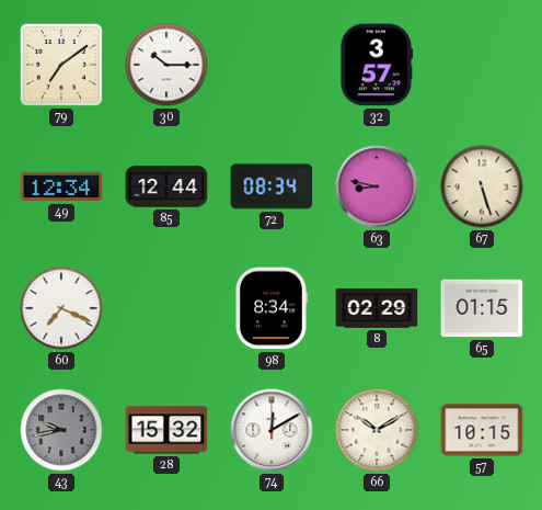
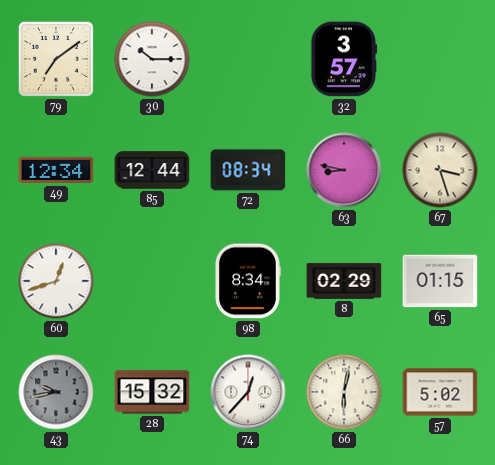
67: 5:27 -> 3:27
60: 7:19 -> 12:42
74: 12:10 -> 12:37
66: 10:10 -> 6:02
57: 10:15 -> 5:02
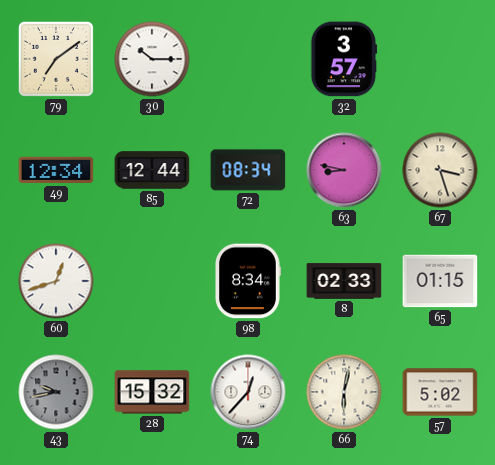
8: 02:29 -> 02:33
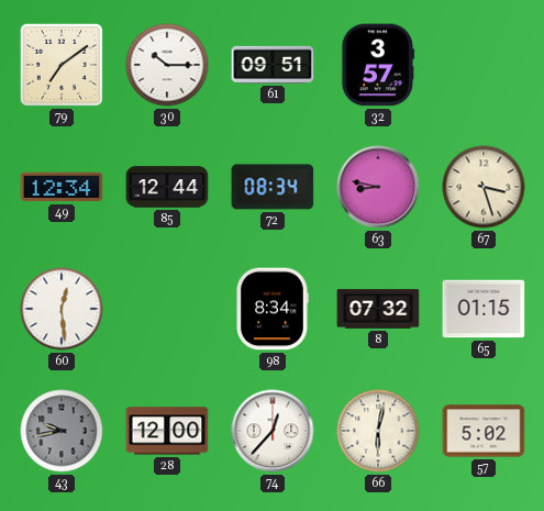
61: none -> 09:51
60: 12:42 -> 12:29
8: 02:33 -> 07:32
28: 15:32 -> 12:00
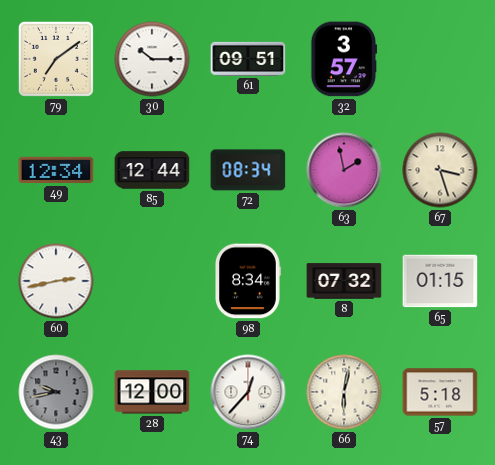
63: 8:47 -> 1:58
60: 12:29 -> 2:43
57: 5:02 -> 5:18
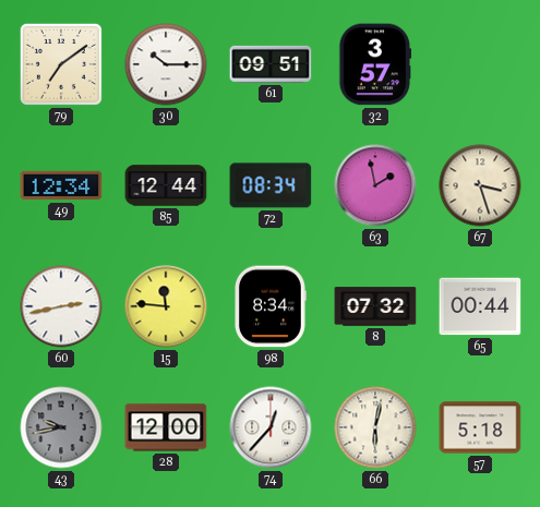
15: none -> 11:46
65: 01:15 -> 00:44
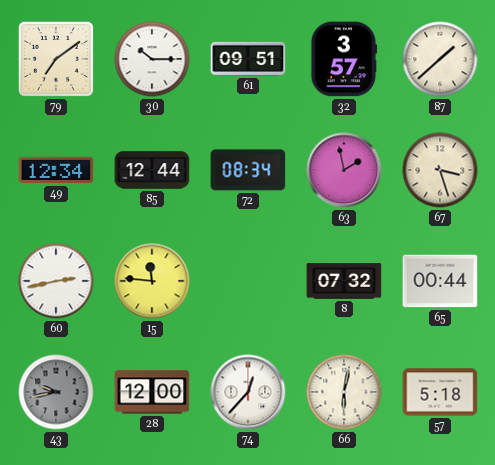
87: none -> 1:38
98: 8:34 -> none
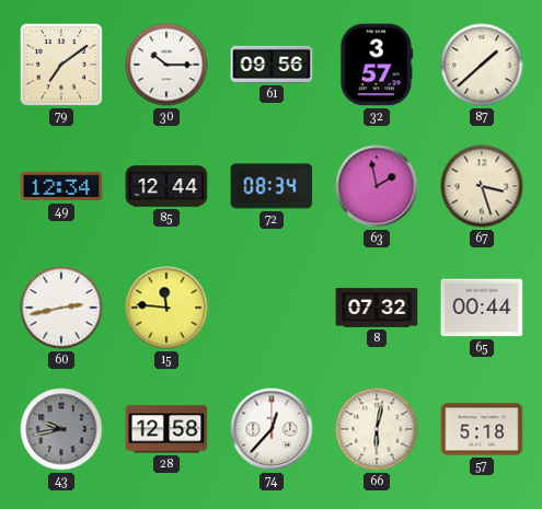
61: 09:51 -> 09:56
28: 12:00 -> 12:58
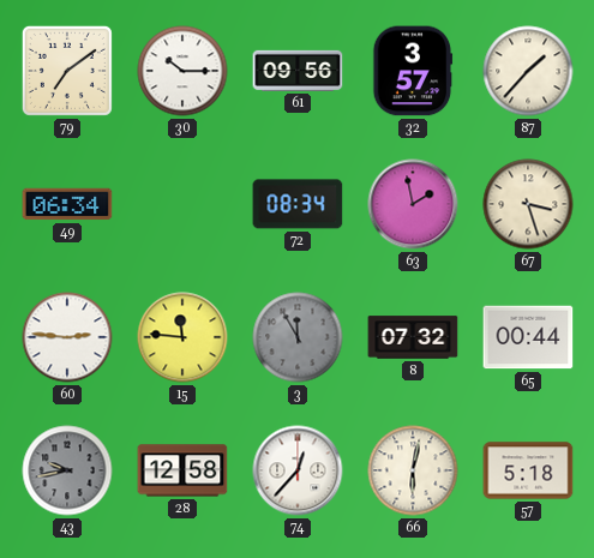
87: 1:38 -> 1:37
49: 12:34 -> 06:34
85: 12:44 -> none
60: 2:43 -> 2:46
3: none -> 11:55
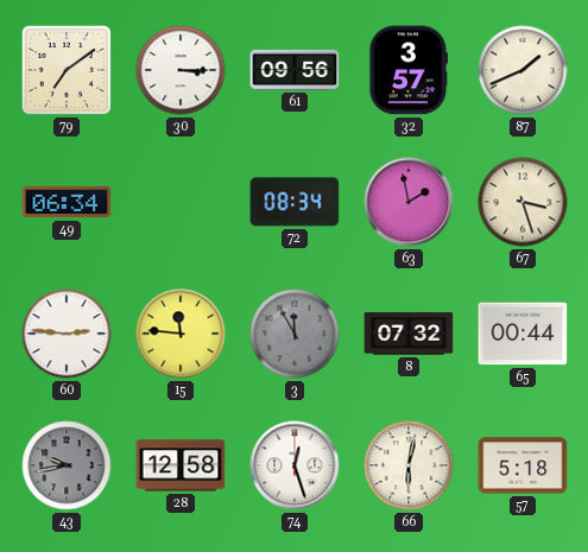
30: 10:15 -> 3:15
87: 1:37 -> 1:41
74: 12:37 -> 12:27
